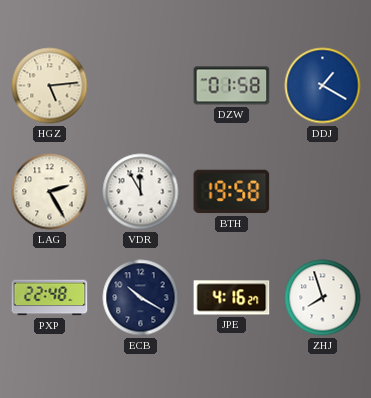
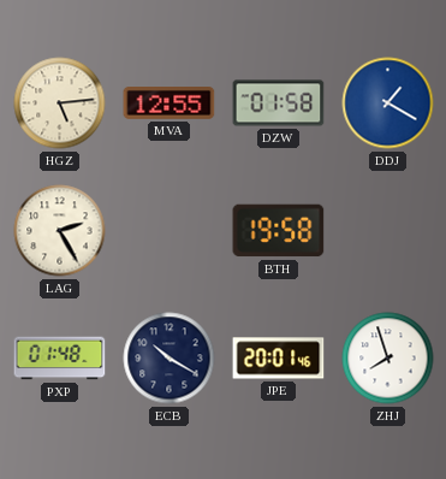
MVA: none -> 12:55
VDR: 11:55 -> none
PXP: 22:48 -> 01:48
JPE: 4:16 -> 20:01
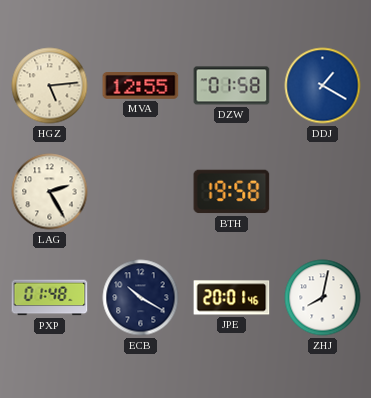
ZHJ: 7:57 -> 8:02
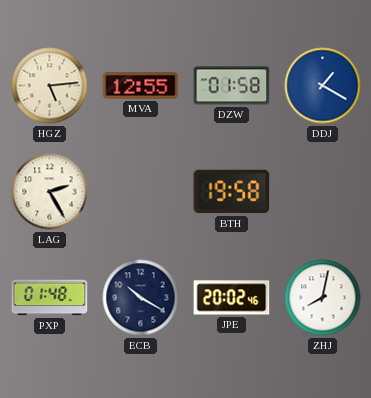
JPE: 20:01 -> 20:02
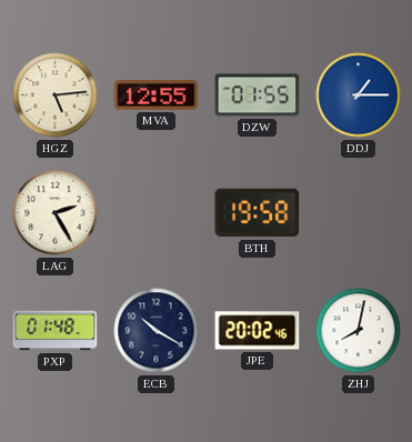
DZW: 01:58 -> 01:55
DDJ: 1:20 -> 1:15
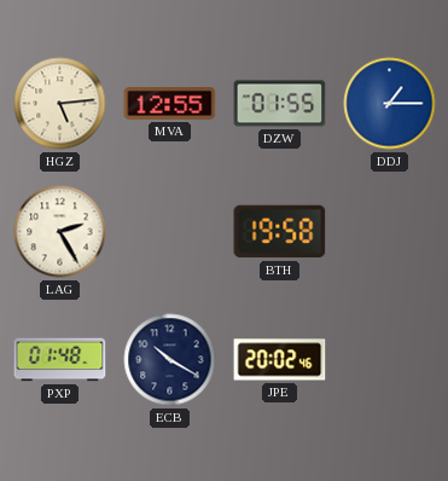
ZHJ: 8:02 -> none
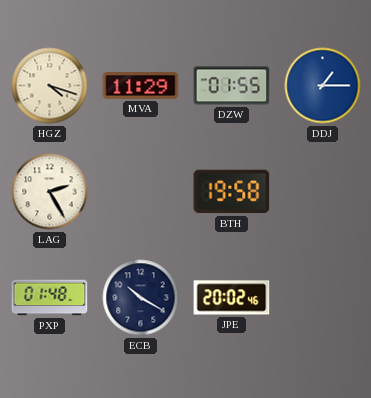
HGZ: 5:14 -> 4:18
MVA: 12:55 -> 11:29
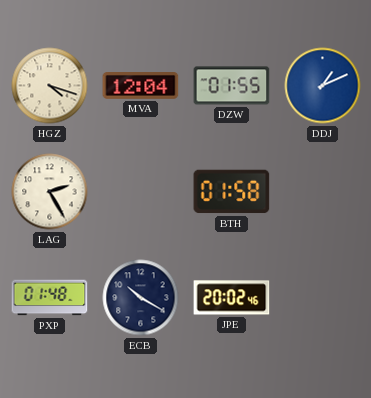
MVA: 11:29 -> 12:04
DDJ: 1:15 -> 1:11
BTH: 19:58 -> 01:58
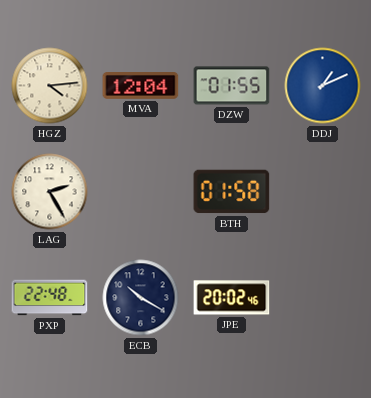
HGZ: 4:18 -> 4:14
PXP: 01:48 -> 22:48
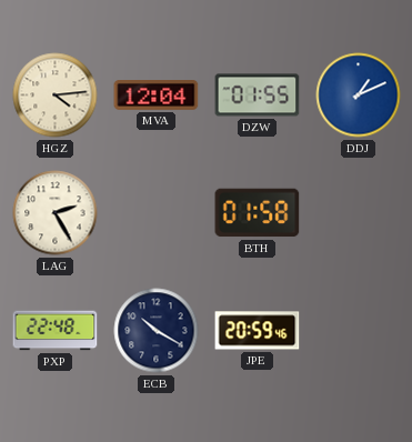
JPE: 20:02 -> 20:59
